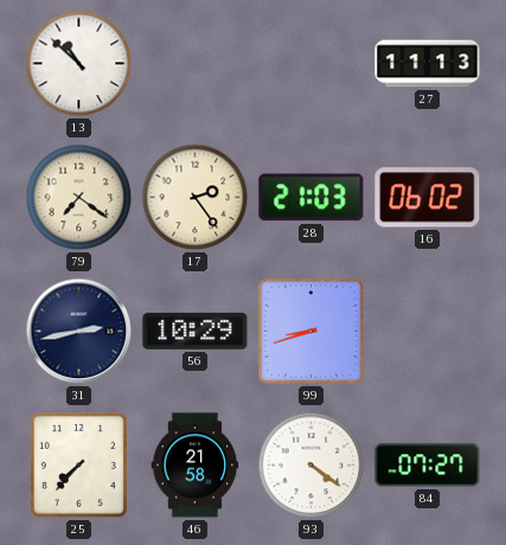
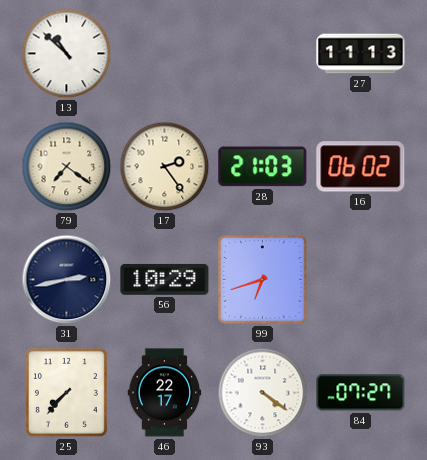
99: 8:42 -> 6:42
46: 21:58 -> 22:17
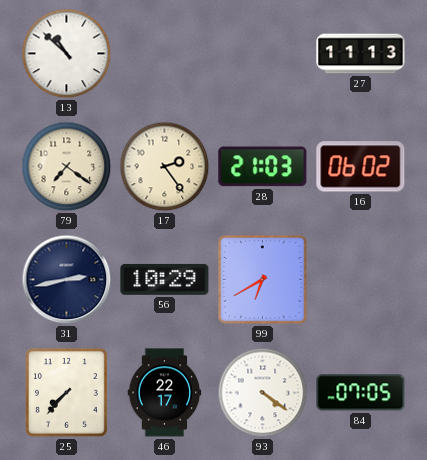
99: 6:42 -> 6:40
84: 07:27 -> 07:05
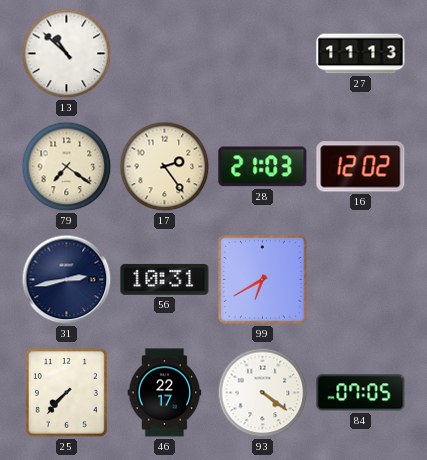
16: 06:02 -> 12:02
56: 10:29 -> 10:31
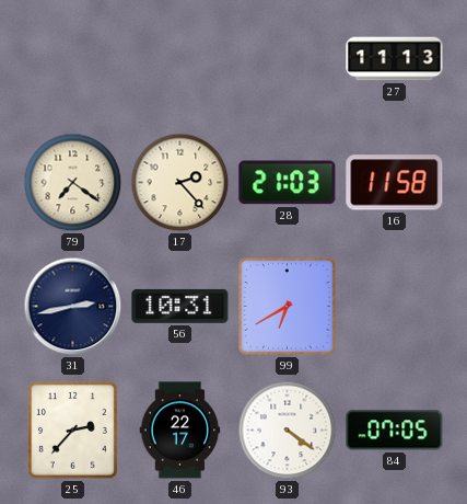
13: 10:52 -> none
17: 2:24 -> 2:23
16: 12:02 -> 11:58
25: 7:37 -> 2:37
